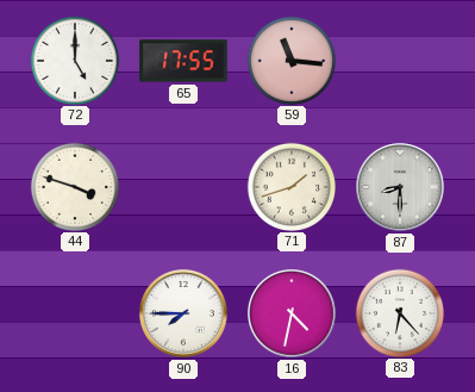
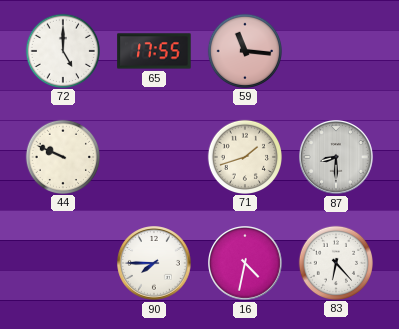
44: 3:48 -> 9:49
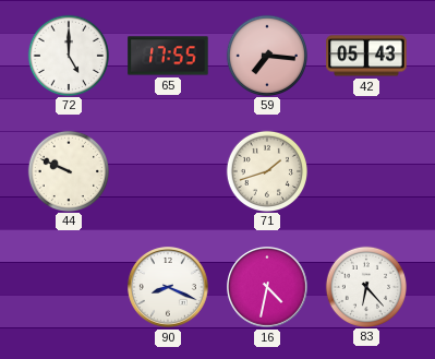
59: 11:16 -> 7:16
42: none -> 05:43
87: 8:30 -> none
90: 7:45 -> 8:19
